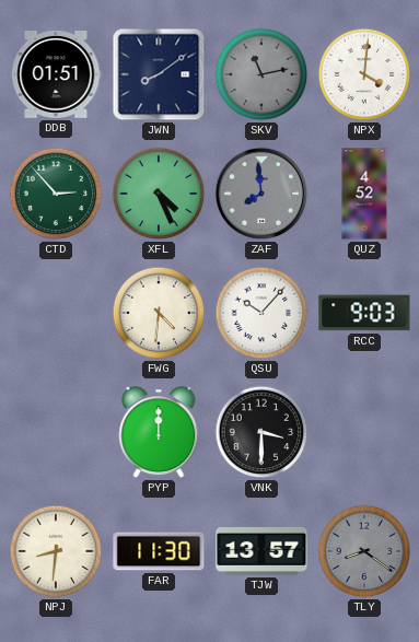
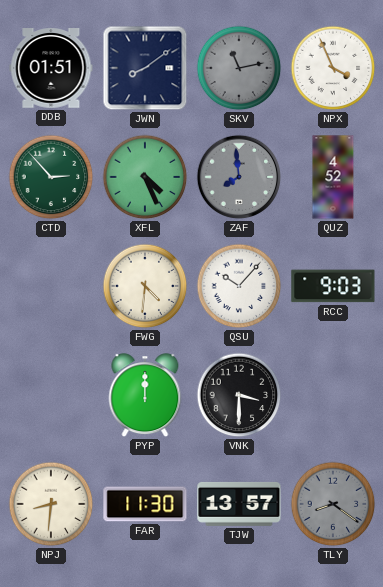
NPX: 4:01 -> 3:56
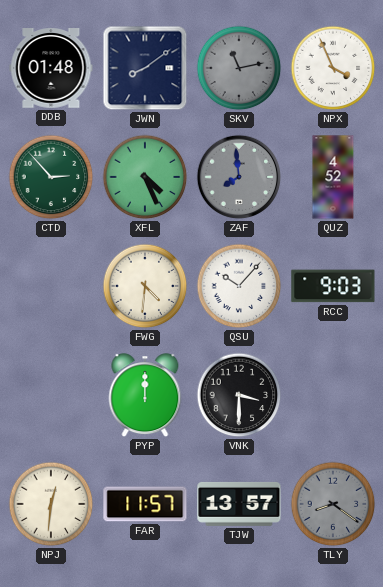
DDB: 01:51 -> 01:48
NPJ: 8:31 -> 12:31
FAR: 11:30 -> 11:57
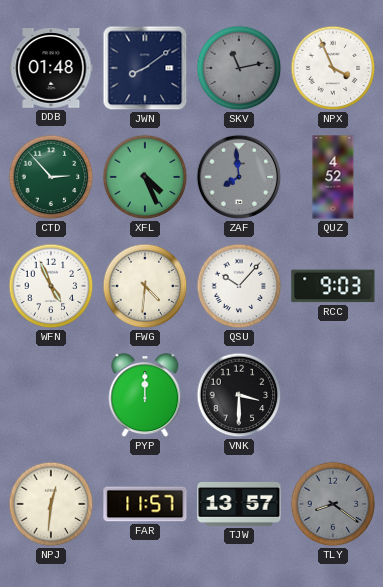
WFN: none -> 4:56
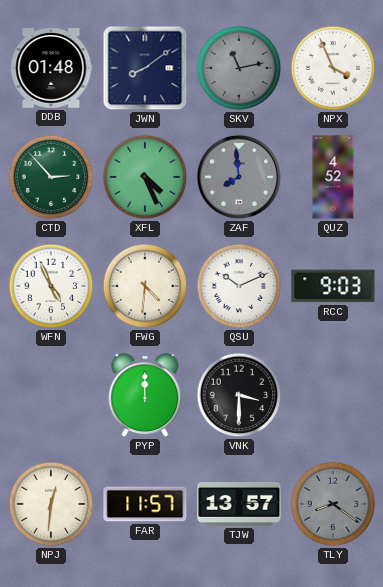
QSU: 10:07 -> 10:11
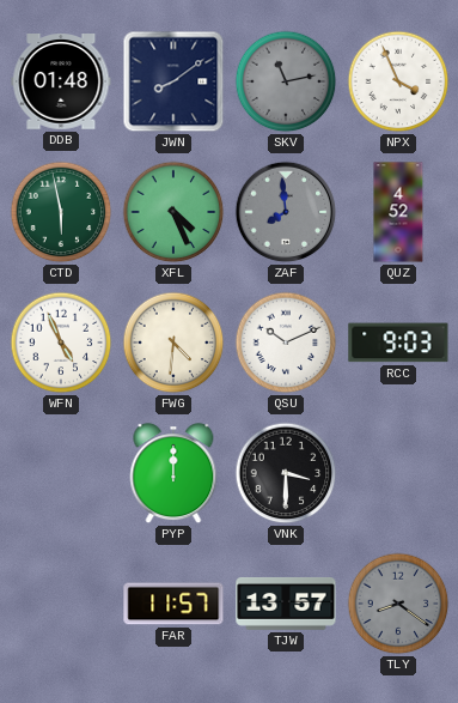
CTD: 2:53 -> 5:58
NPJ: 12:31 -> none
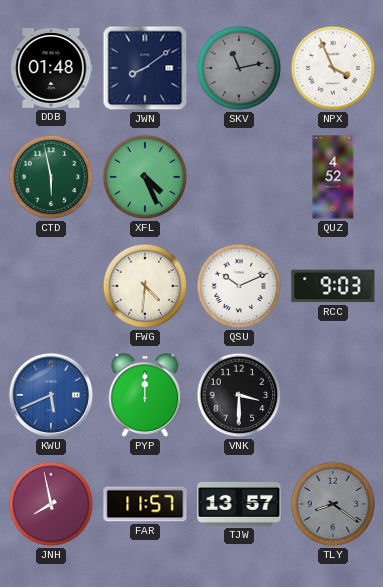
ZAF: 7:59 -> none
WFN: 4:56 -> none
KWU: none -> 5:41
JNH: none -> 7:58
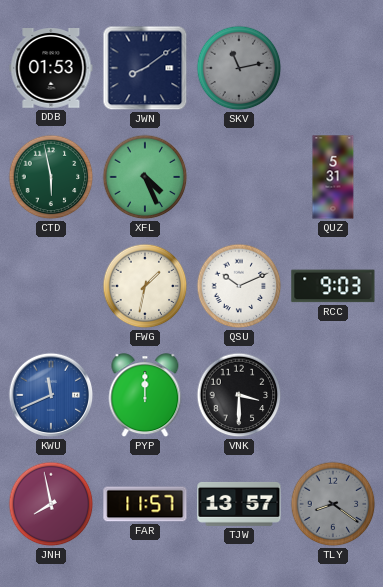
DDB: 01:48 -> 01:53
NPX: 3:56 -> none
QUZ: 4:52 -> 5:31
FWG: 4:31 -> 1:32
KWU: 5:41 -> 11:41
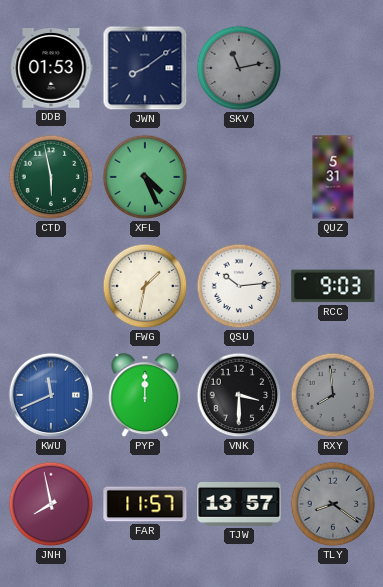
QSU: 10:11 -> 10:14
RXY: none -> 7:59
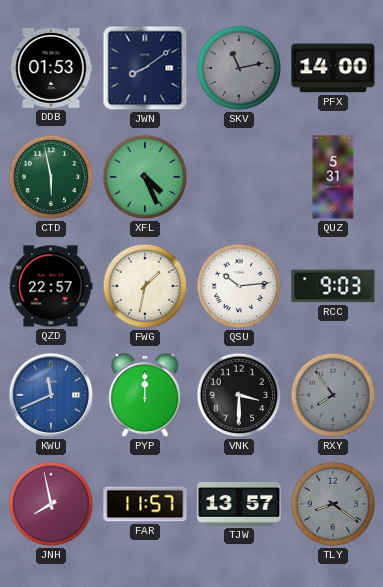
PFX: none -> 14:00
QZD: none -> 22:57
RXY: 7:59 -> 7:54
